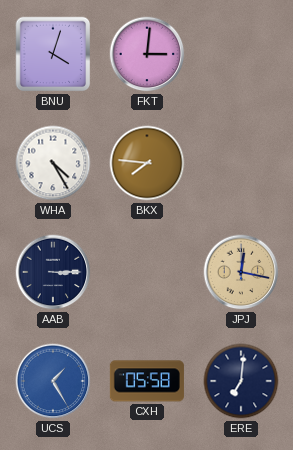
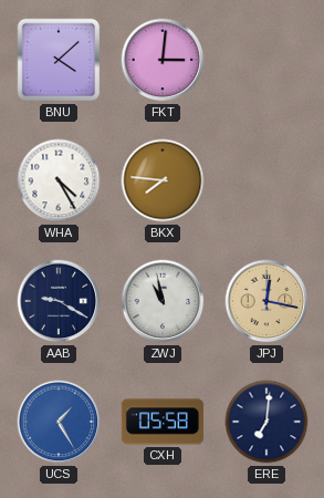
BNU: 4:03 -> 4:08
AAB: 3:15 -> 9:20
ZWJ: none -> 10:58
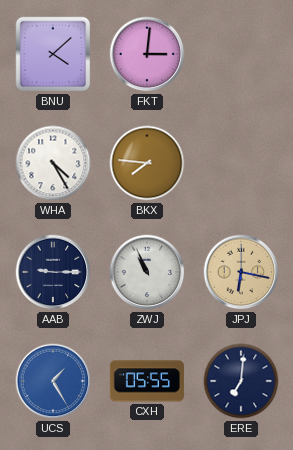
AAB: 9:20 -> 9:15
ZWJ: 10:58 -> 10:56
JPJ: 12:17 -> 6:17
CXH: 05:58 -> 05:55
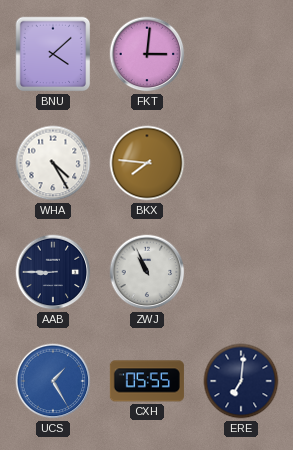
AAB: 9:15 -> 8:45
JPJ: 6:17 -> none
